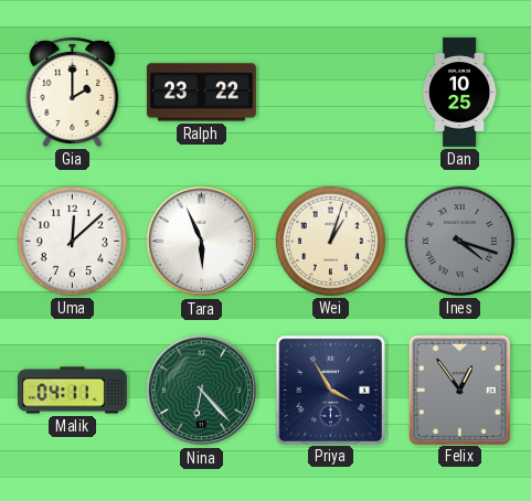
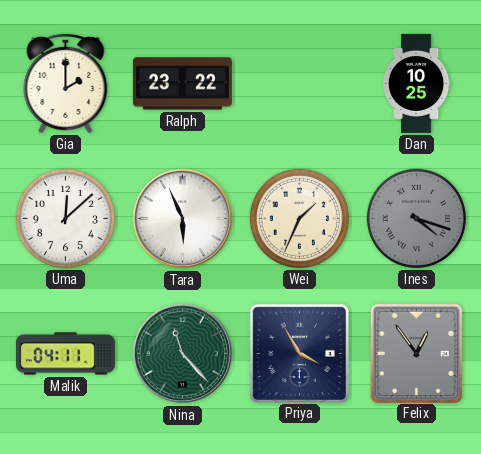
Wei: 1:03 -> 1:34
Nina: 6:23 -> 11:23
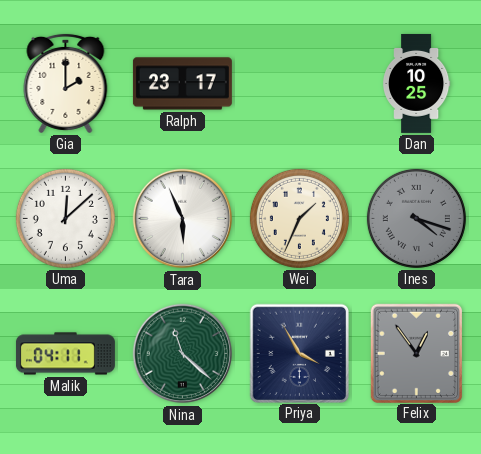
Ralph: 23:22 -> 23:17
Nina: 11:23 -> 11:22
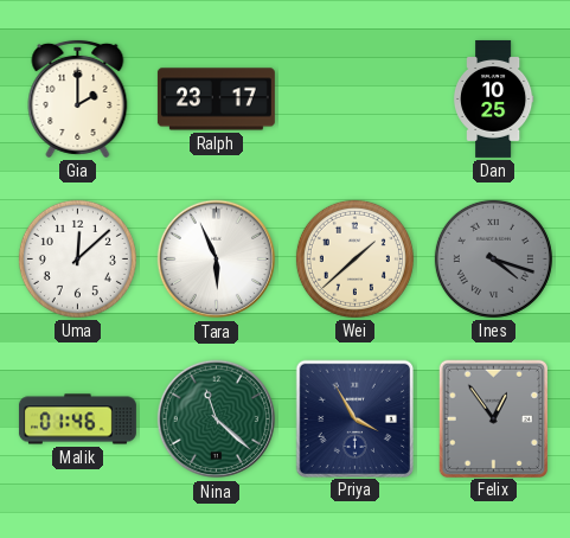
Wei: 1:34 -> 1:38
Malik: 04:11 -> 01:46
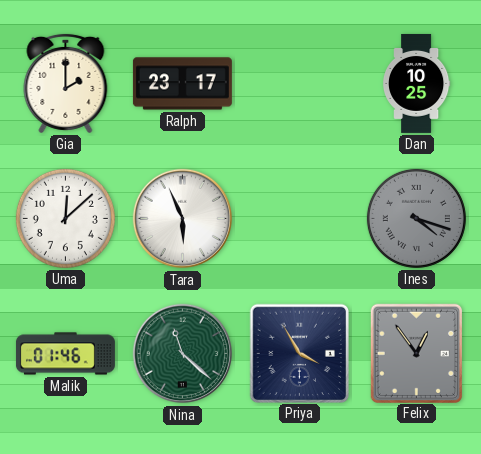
Wei: 1:38 -> none
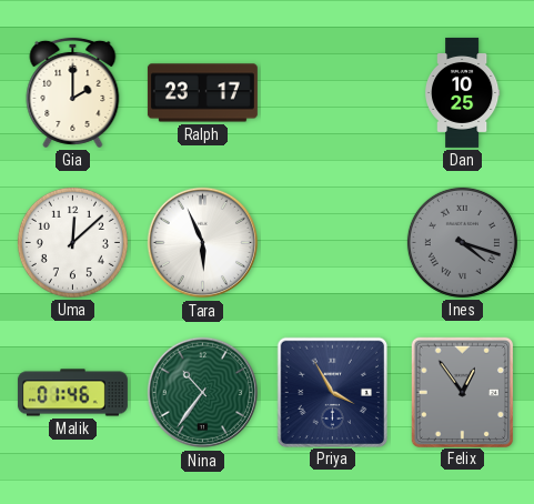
Nina: 11:22 -> 10:36
